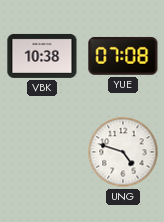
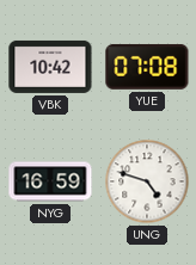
VBK: 10:38 -> 10:42
NYG: none -> 16:59
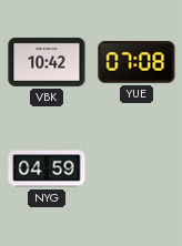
NYG: 16:59 -> 04:59
UNG: 4:48 -> none
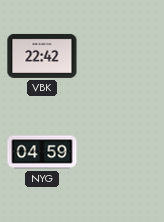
VBK: 10:42 -> 22:42
YUE: 07:08 -> none
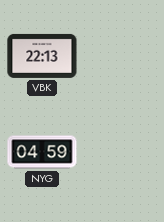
VBK: 22:42 -> 22:13
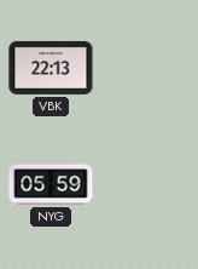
NYG: 04:59 -> 05:59
